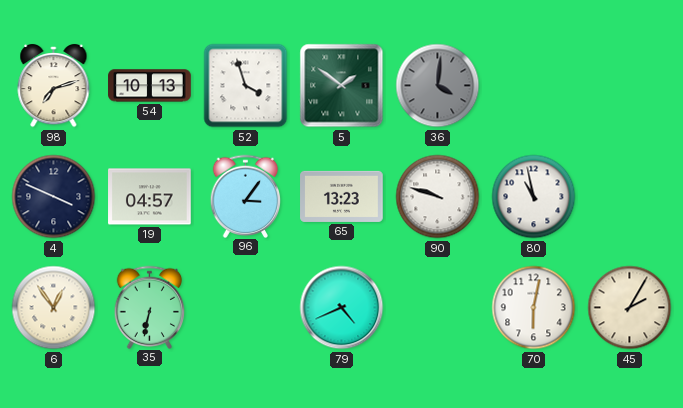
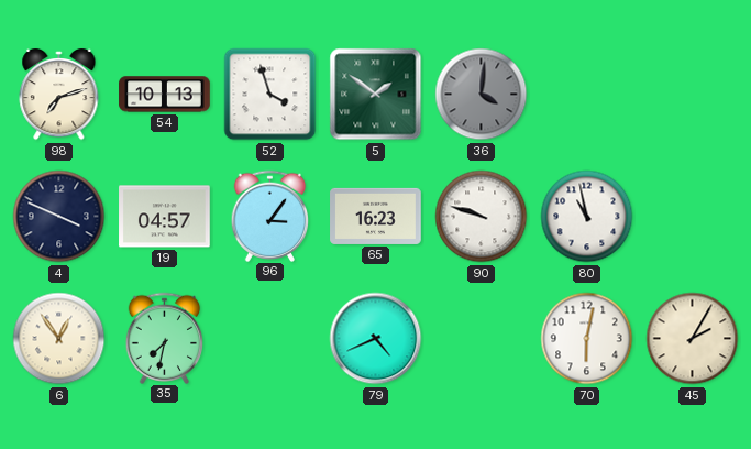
65: 13:23 -> 16:23
35: 6:32 -> 7:32
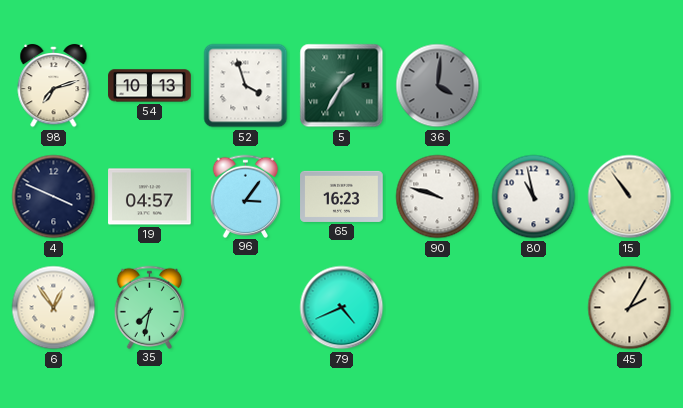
5: 1:51 -> 1:35
15: none -> 10:54
70: 6:02 -> none
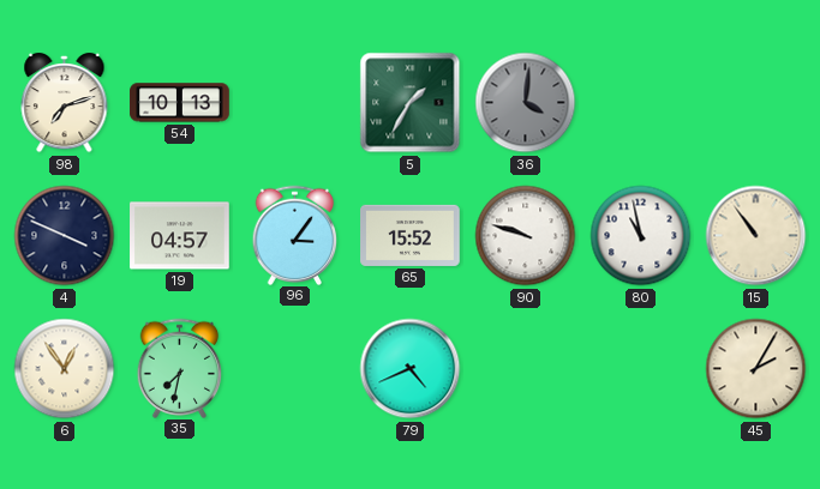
52: 3:57 -> none
65: 16:23 -> 15:52
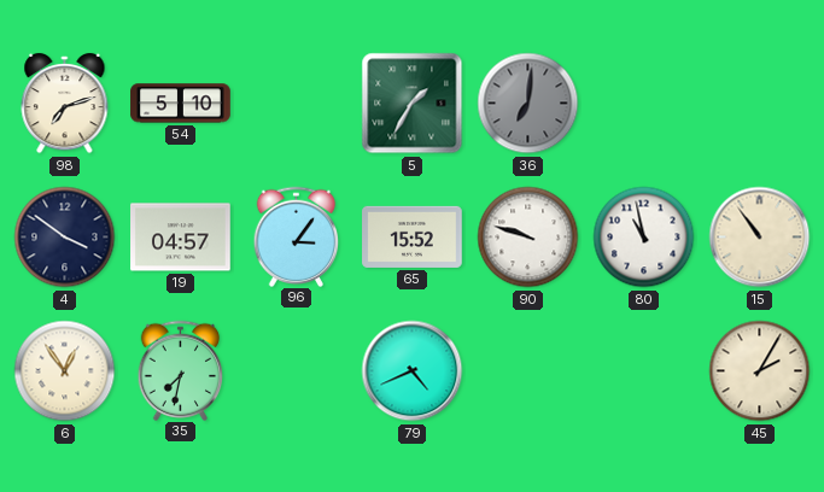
54: 10:13 -> 5:10
36: 4:01 -> 7:01
4: 3:49 -> 3:51
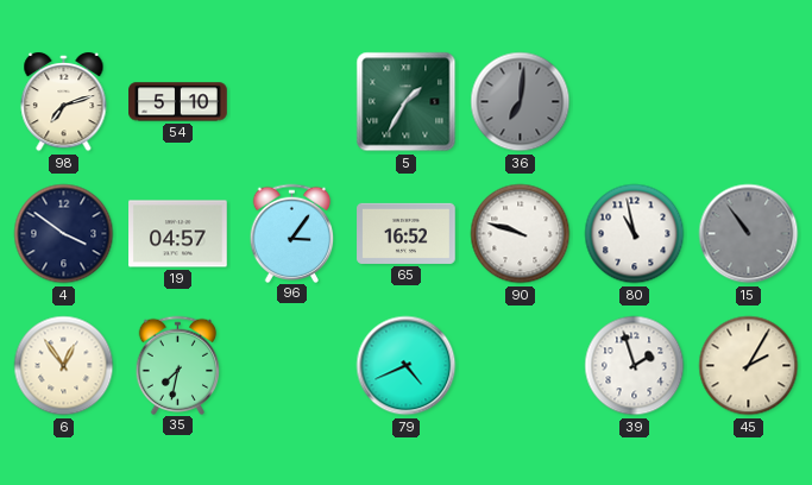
65: 15:52 -> 16:52
15 dial: cream -> grey
39: none -> 1:57
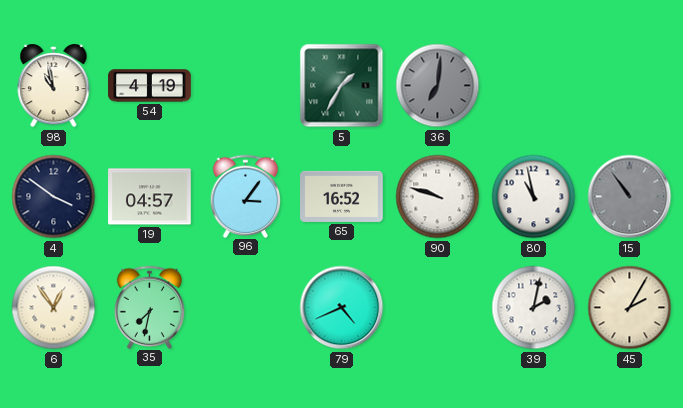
98: 7:12 -> 10:58
54: 5:10 -> 4:19
39: 1:57 -> 2:02
